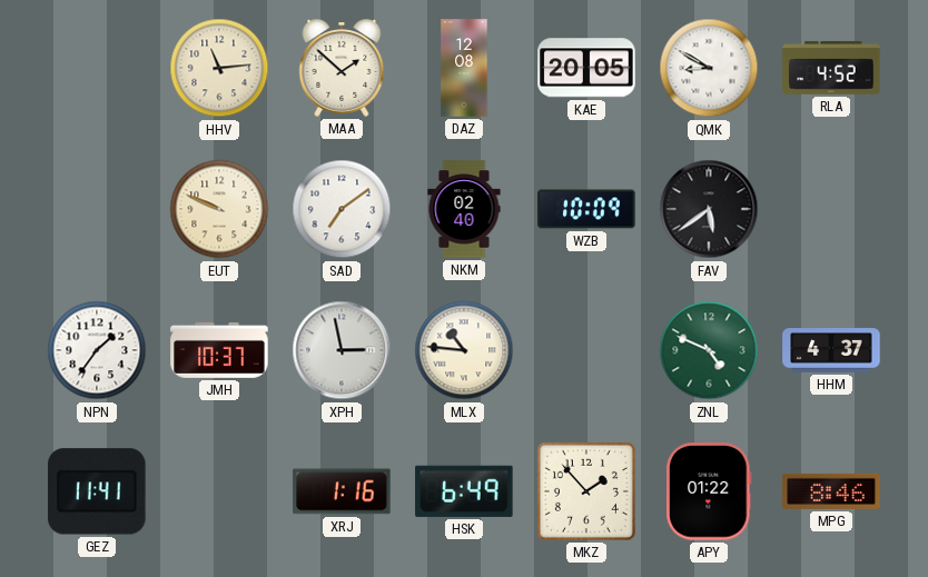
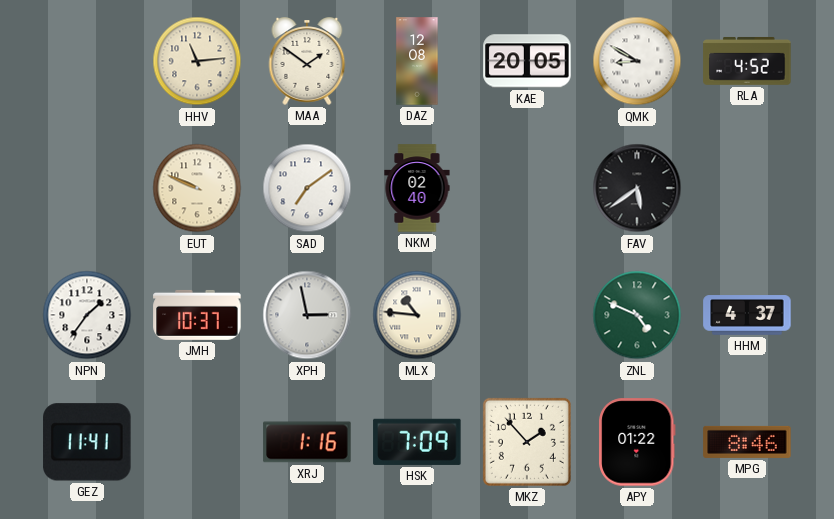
MAA: 1:52 -> 1:51
WZB: 10:09 -> none
HSK: 6:49 -> 7:09
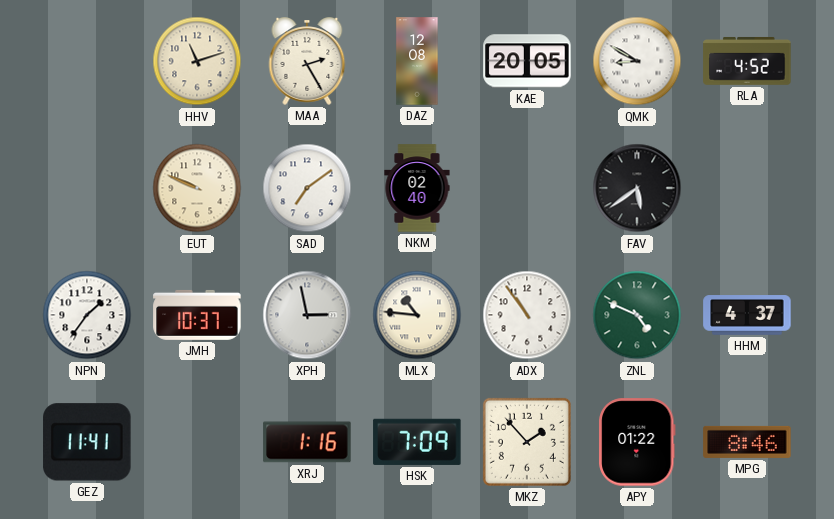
HHV: 11:14 -> 11:12
MAA: 1:51 -> 2:25
ADX: none -> 10:54
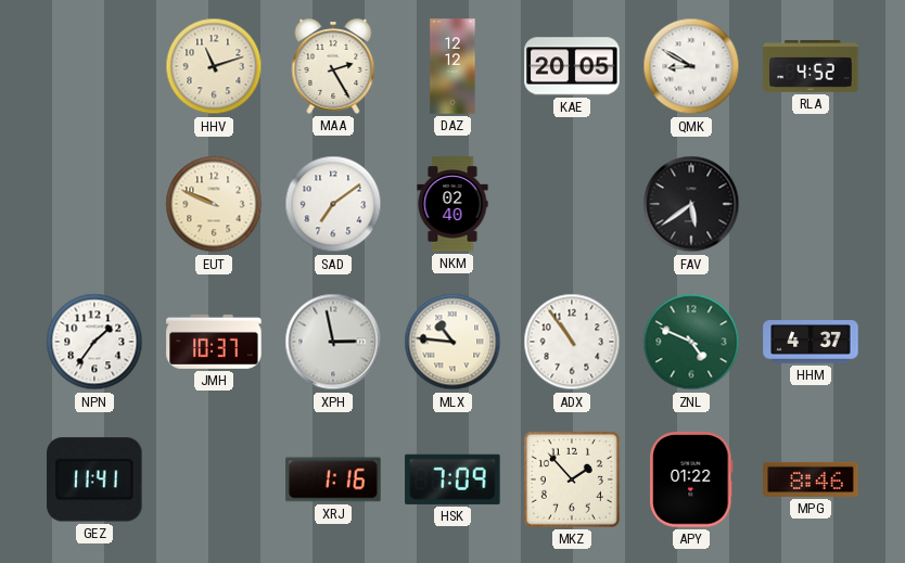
DAZ: 12:08 -> 12:12
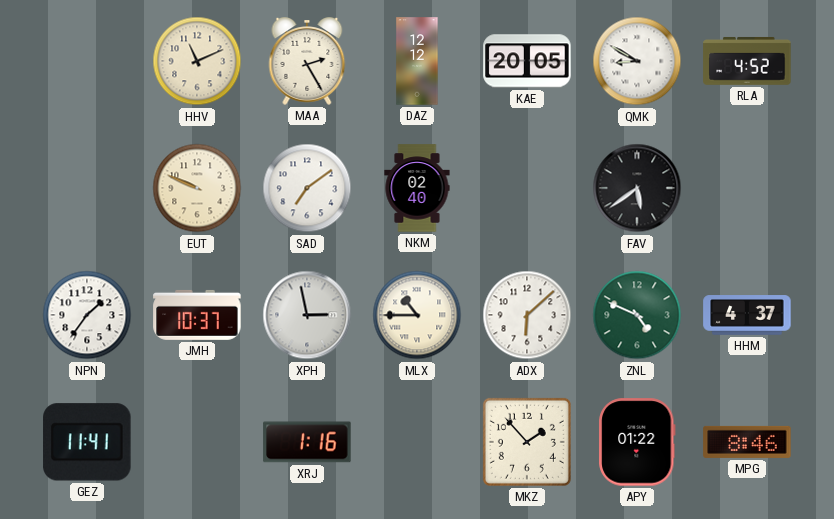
HHV: 11:12 -> 11:11
MLX: 10:46 -> 10:45
ADX: 10:54 -> 6:08
HSK: 7:09 -> none
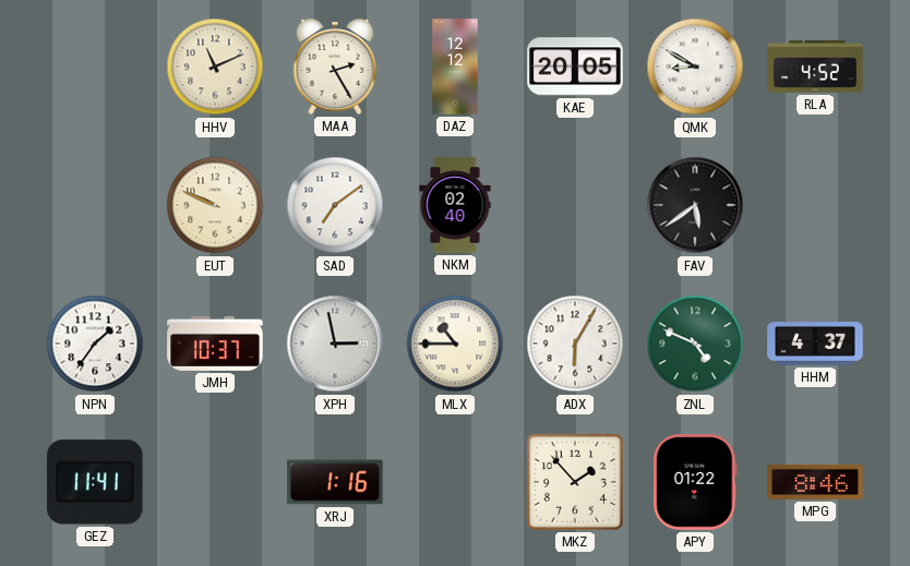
ADX: 6:08 -> 6:05
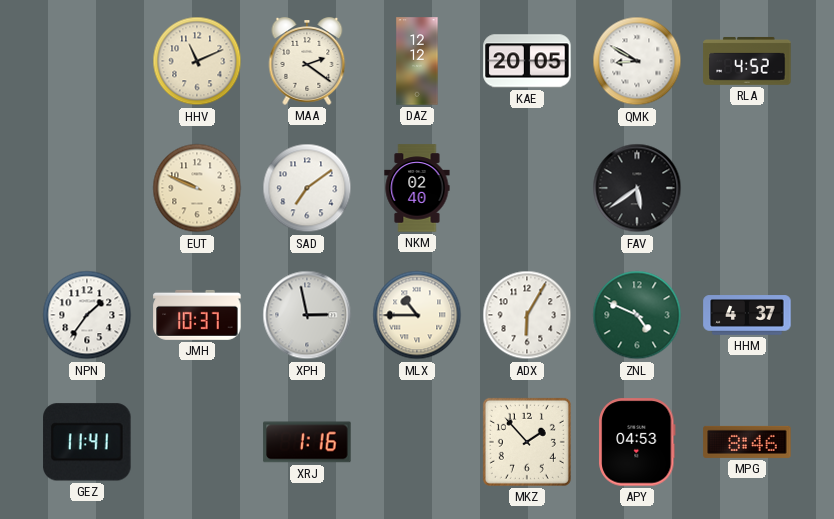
MAA: 2:25 -> 2:21
APY: 01:22 -> 04:53
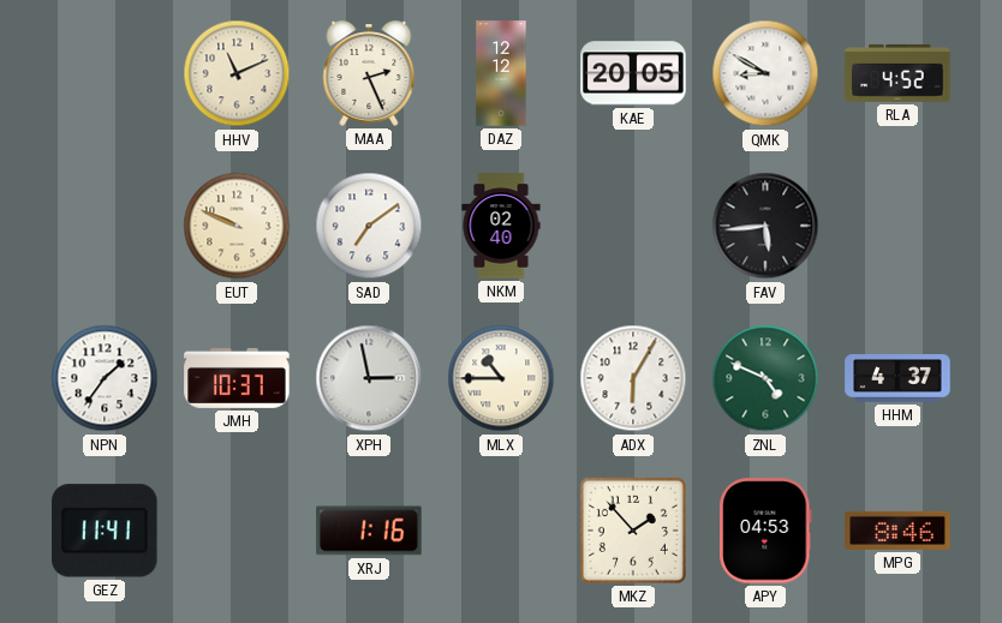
MAA: 2:21 -> 2:26
FAV: 5:39 -> 5:44
